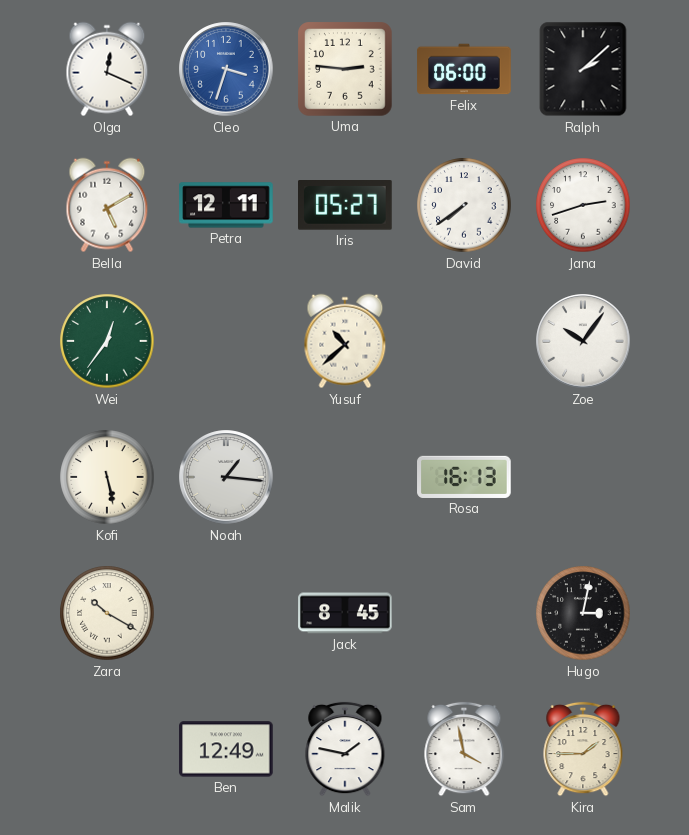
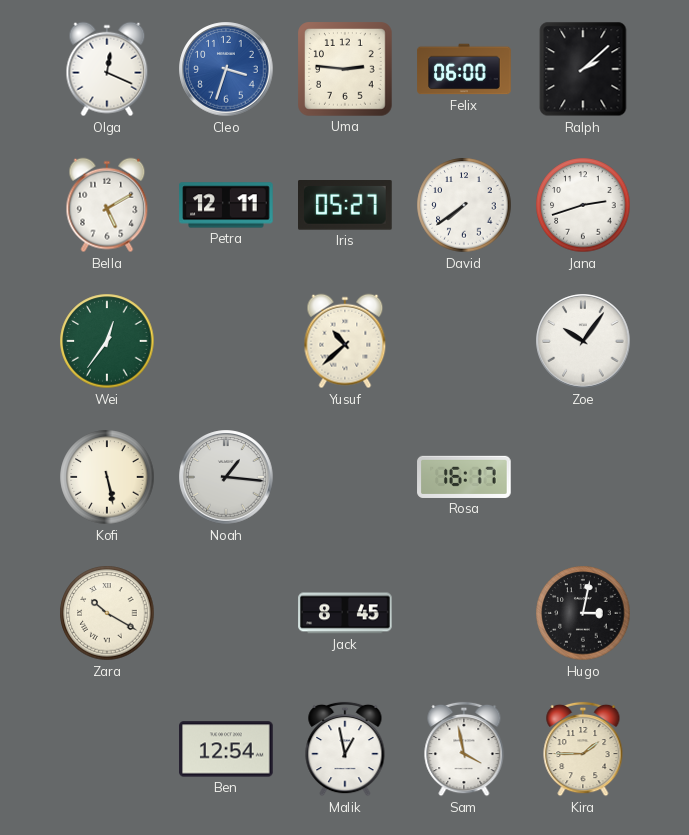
Rosa: 16:13 -> 16:17
Ben: 12:49 -> 12:54
Malik: 1:47 -> 12:58
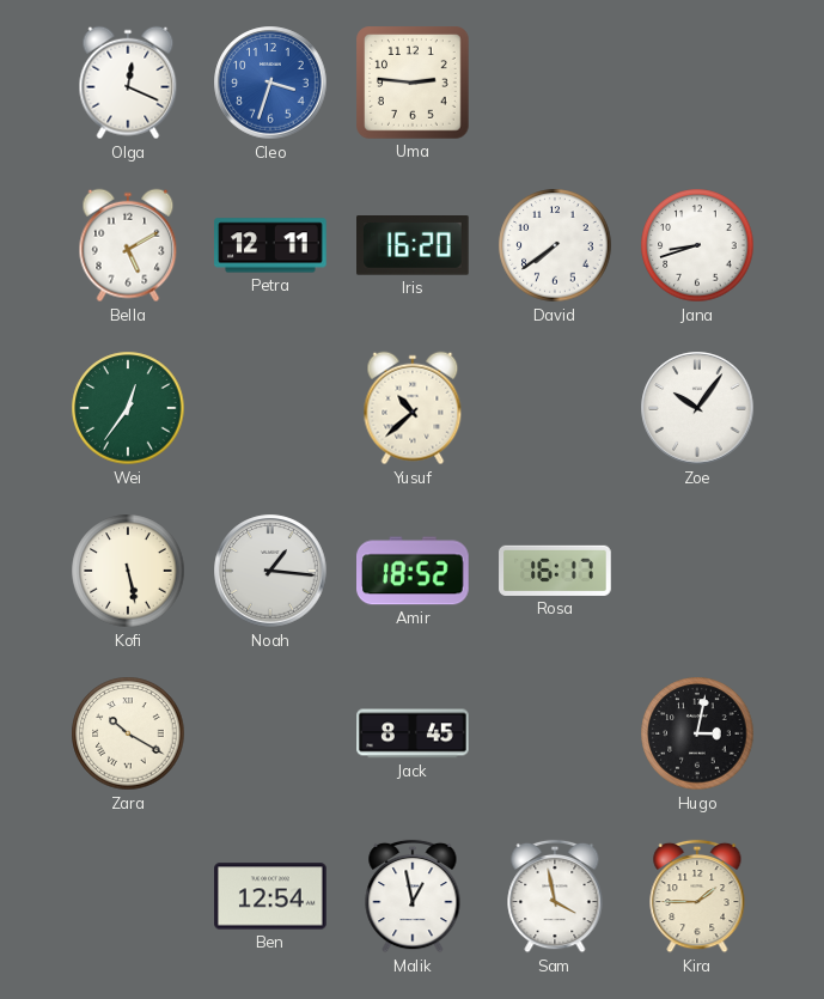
Felix: 06:00 -> none
Ralph: 2:08 -> none
Iris: 05:27 -> 16:20
Jana: 2:42 -> 8:42
Amir: none -> 18:52
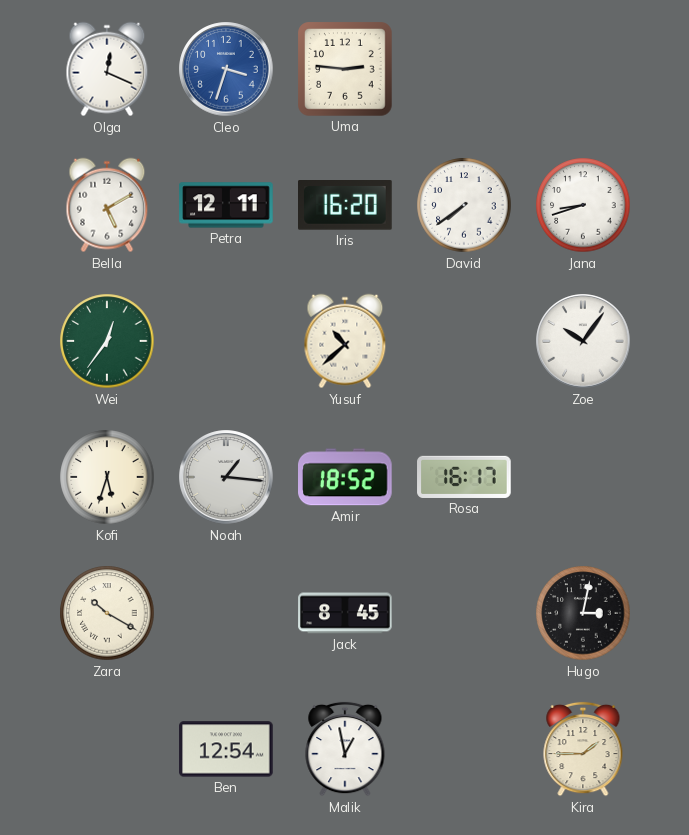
Kofi: 5:28 -> 5:33
Sam: 3:58 -> none
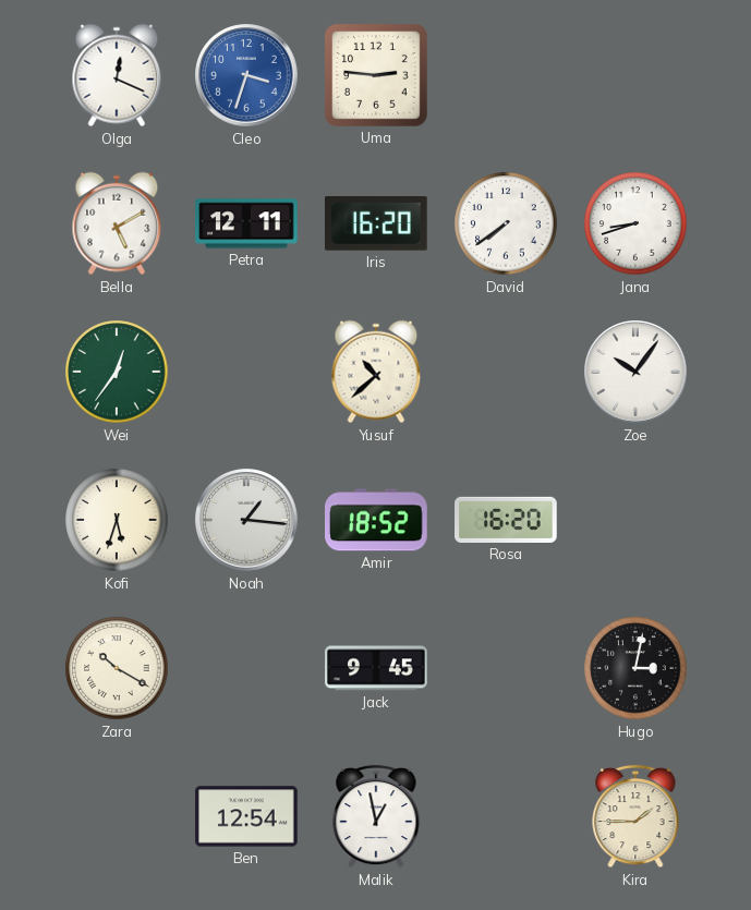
Rosa: 16:17 -> 16:20
Jack: 8:45 -> 9:45
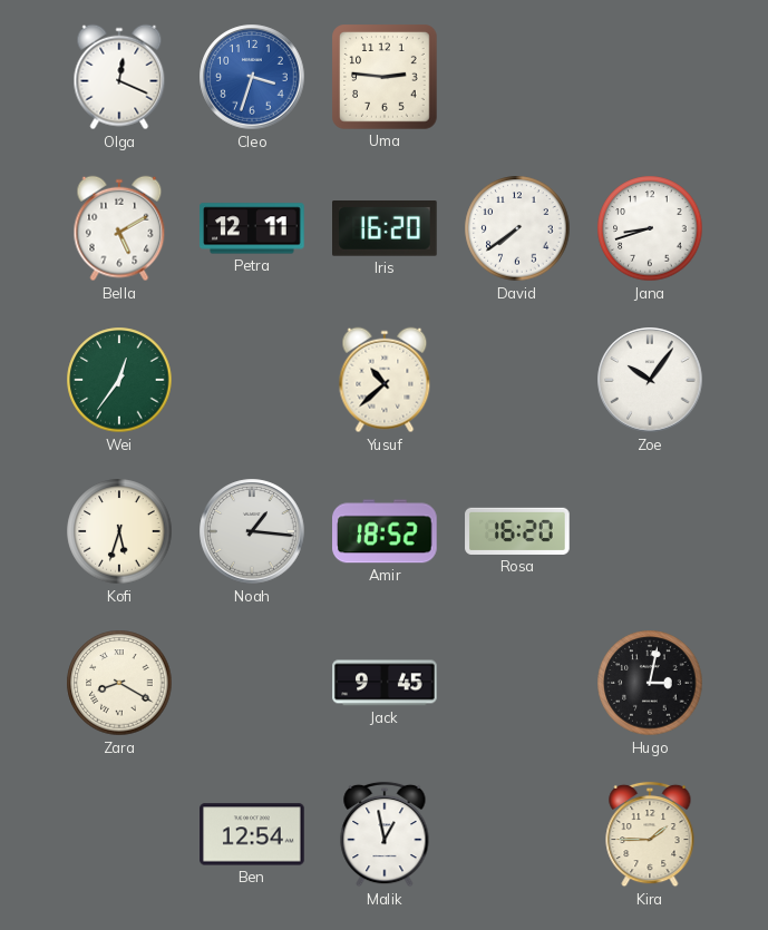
Zara: 10:20 -> 8:20
